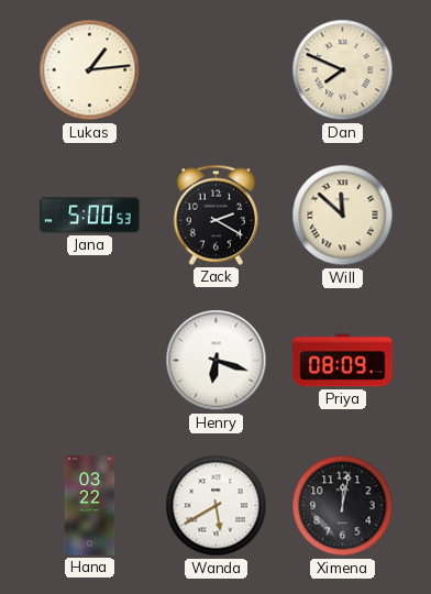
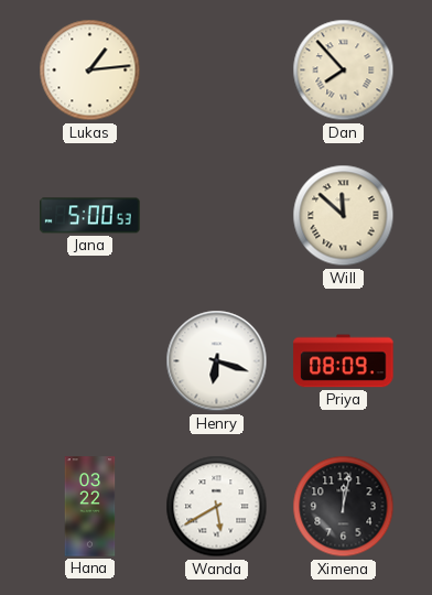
Dan: 7:49 -> 7:53
Zack: 2:20 -> none
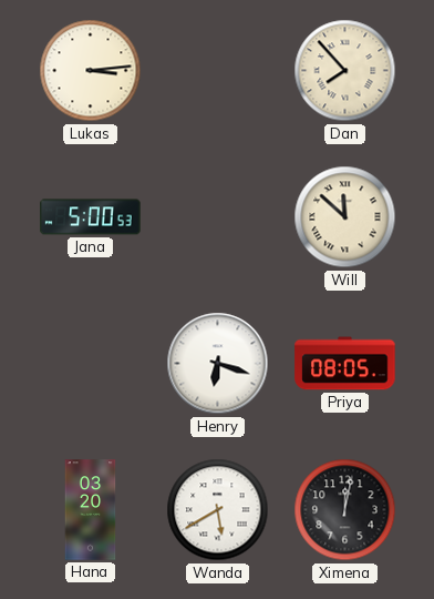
Lukas: 1:14 -> 3:14
Priya: 08:09 -> 08:05
Hana: 03:22 -> 03:20
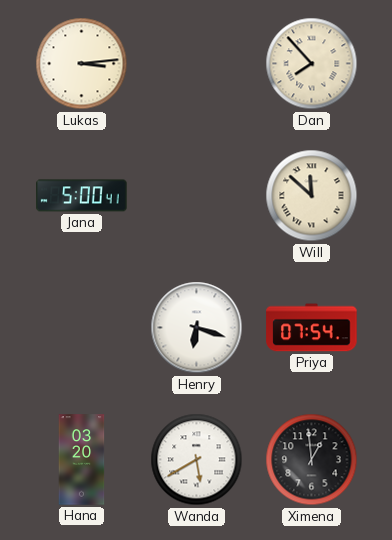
Jana: 5:00:53 -> 5:00:41
Priya: 08:05 -> 07:54
Ximena: 12:02 -> 12:59
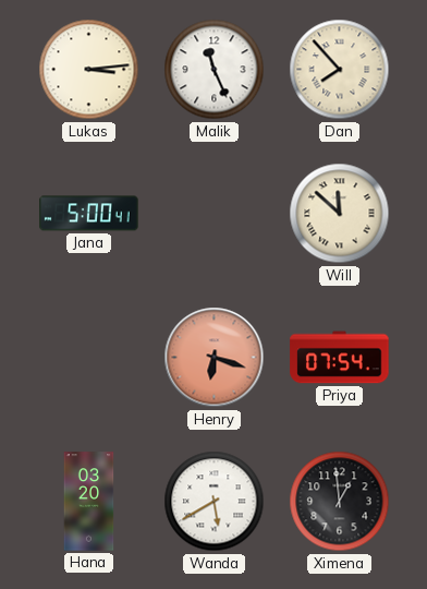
Malik: none -> 11:26
Henry dial: white -> salmon
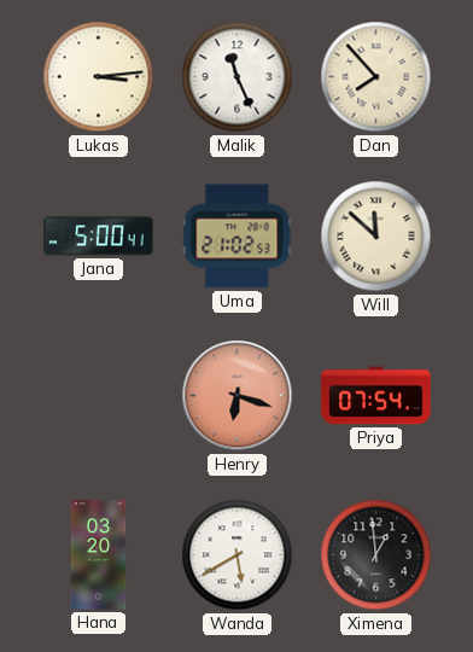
Uma: none -> 21:02
